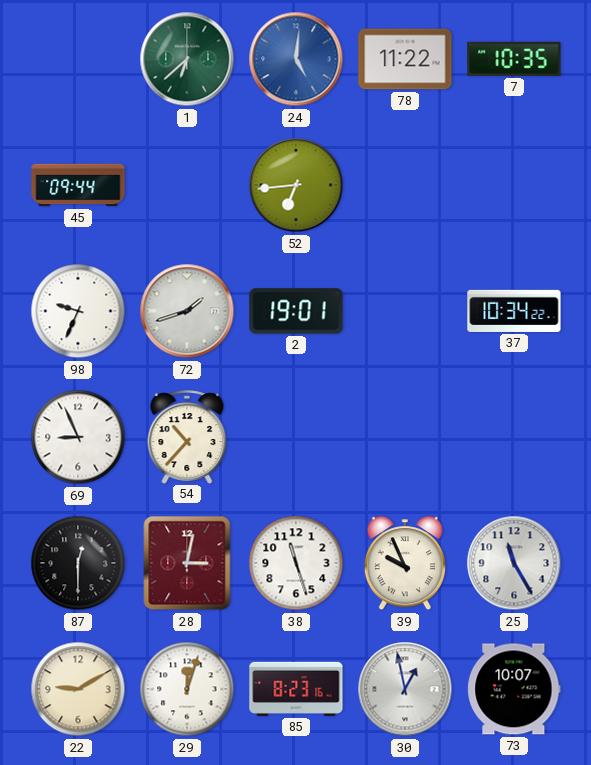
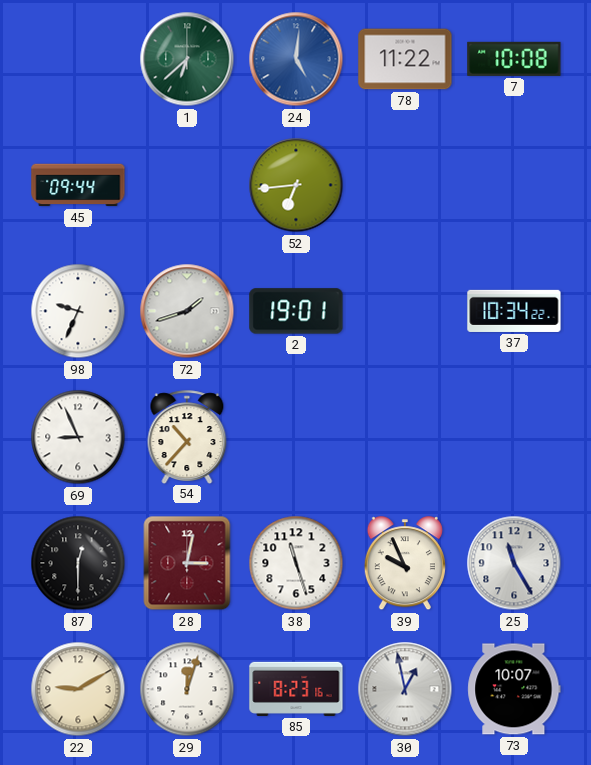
7: 10:35 -> 10:08
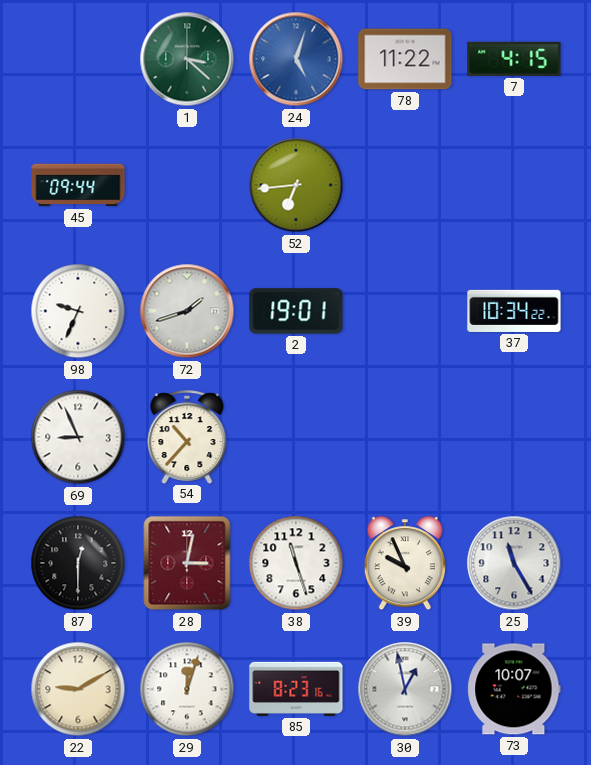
1: 6:38 -> 3:22
24: 5:01 -> 5:03
7: 10:08 -> 4:15
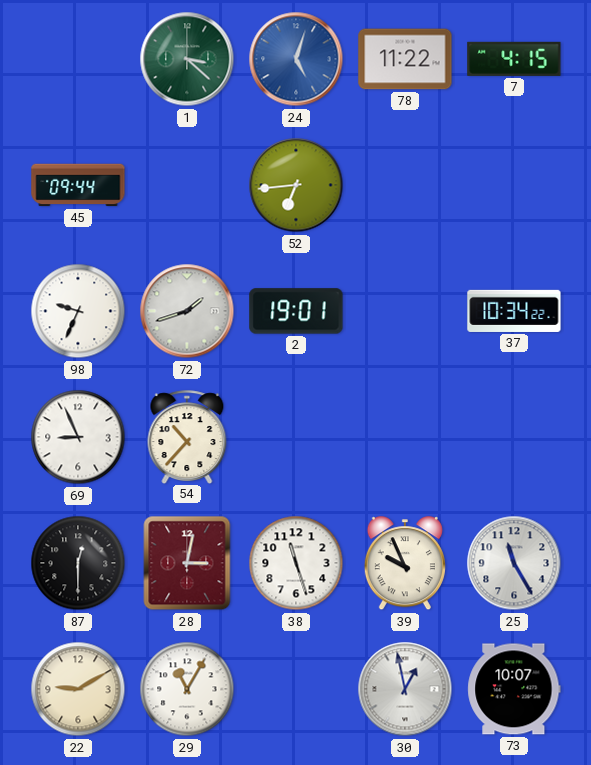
29: 12:03 -> 11:05
85: 8:23 -> none
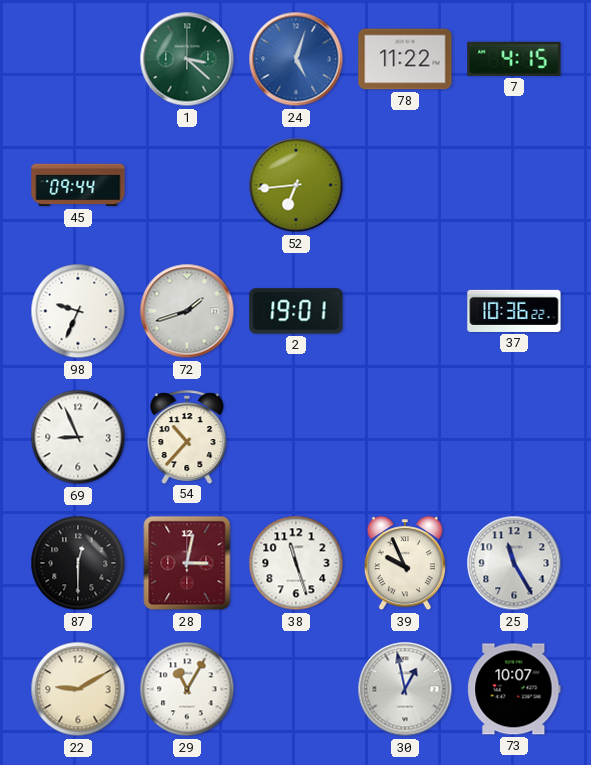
37: 10:34 -> 10:36
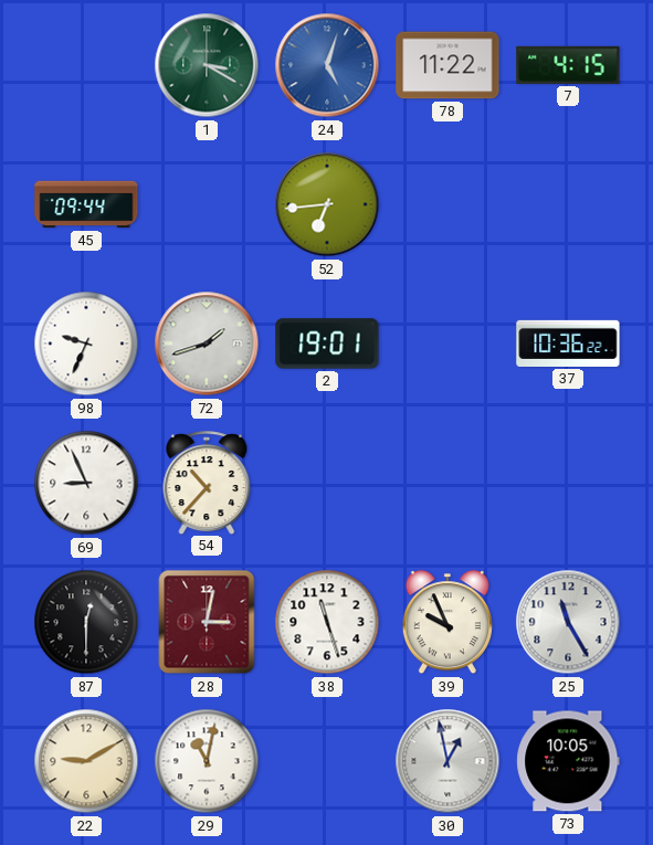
1: 3:22 -> 3:20
29: 11:05 -> 11:02
73: 10:07 -> 10:05
